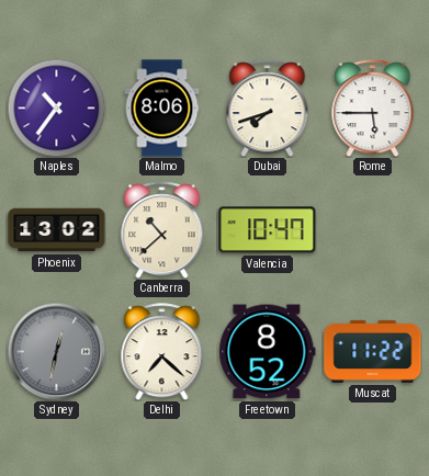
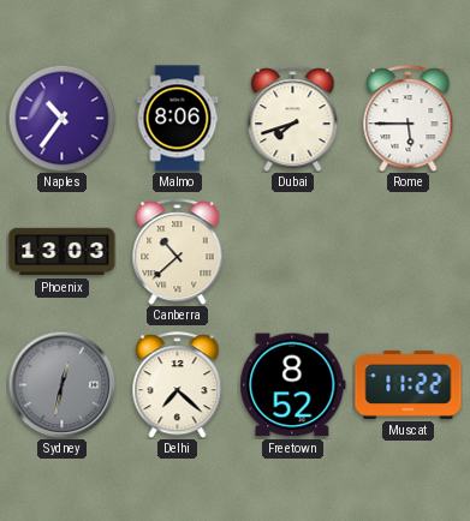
Phoenix: 13:02 -> 13:03
Valencia: 10:47 -> none
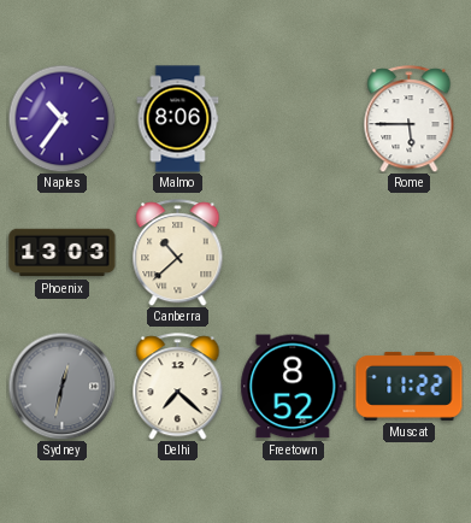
Dubai: 7:42 -> none
